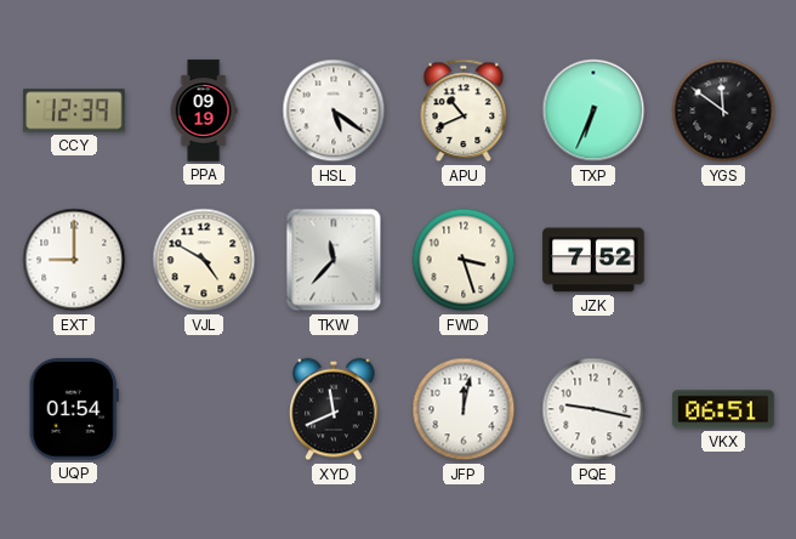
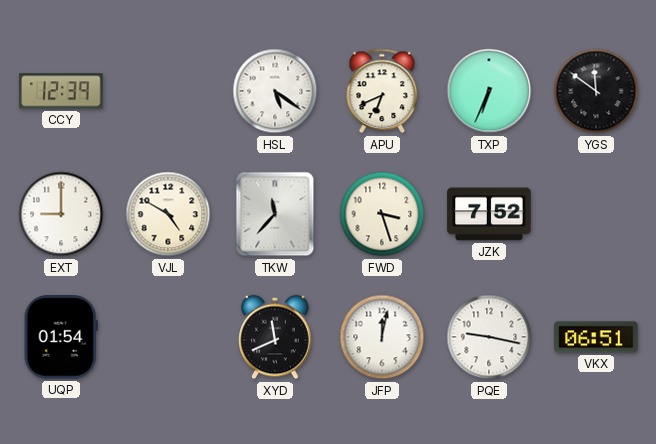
PPA: 09:19 -> none
APU: 10:41 -> 6:41
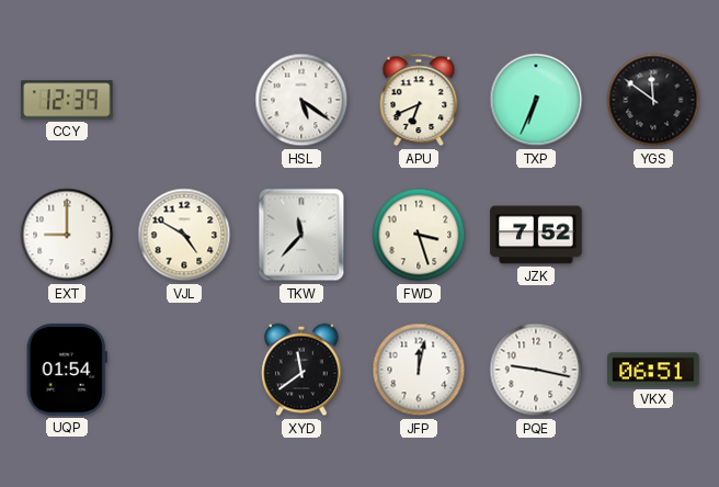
XYD: 11:41 -> 11:39
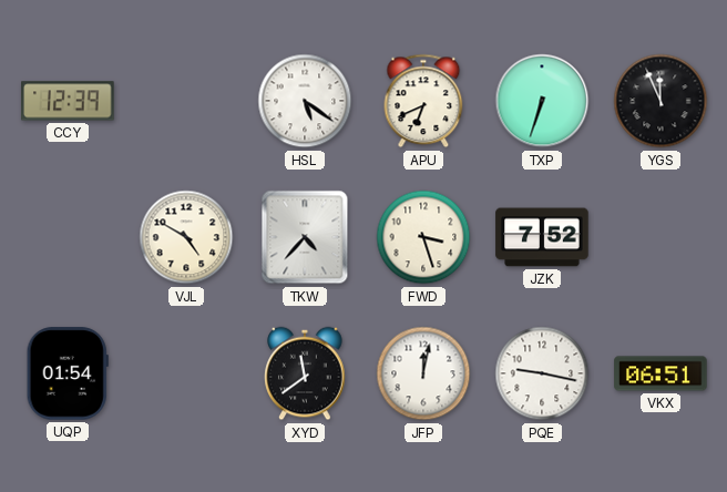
TXP: 6:34 -> 6:33
YGS: 11:51 -> 11:56
EXT: 9:00 -> none
TKW: 11:37 -> 4:37
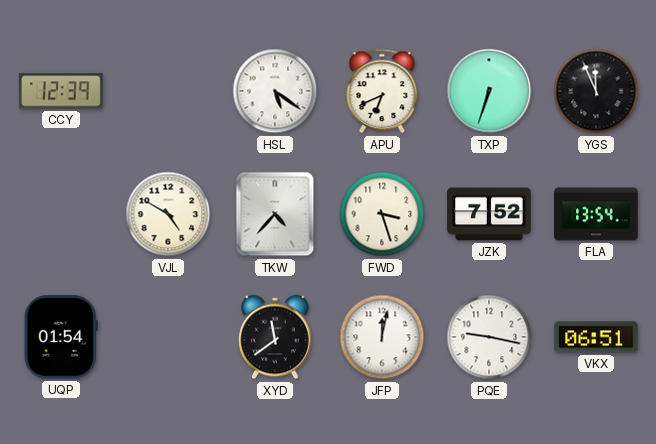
FLA: none -> 13:54
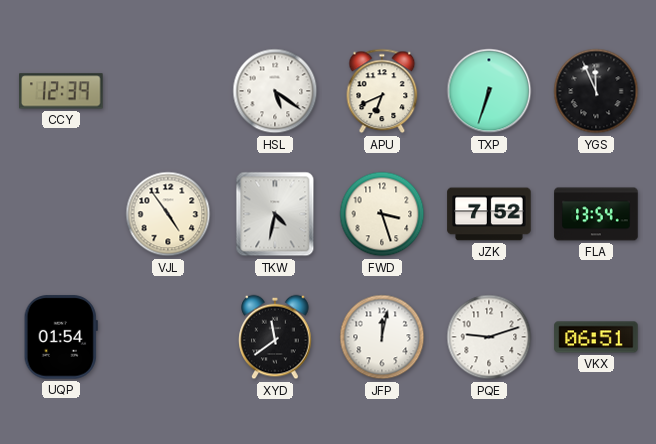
VJL: 4:50 -> 4:54
TKW: 4:37 -> 4:32
PQE: 9:17 -> 9:12
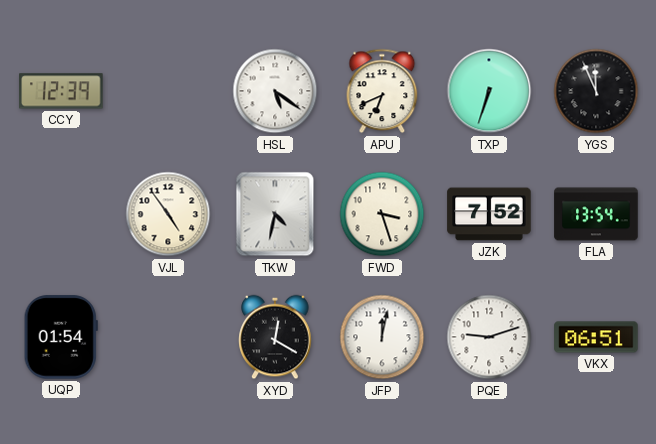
XYD: 11:39 -> 12:20
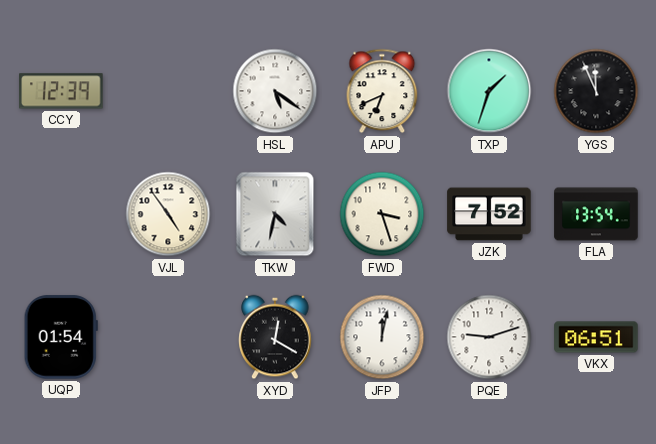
TXP: 6:33 -> 1:33
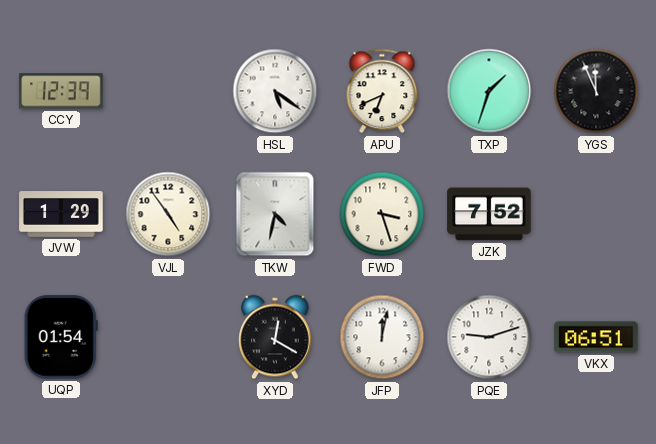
JVW: none -> 1:29
FLA: 13:54 -> none
